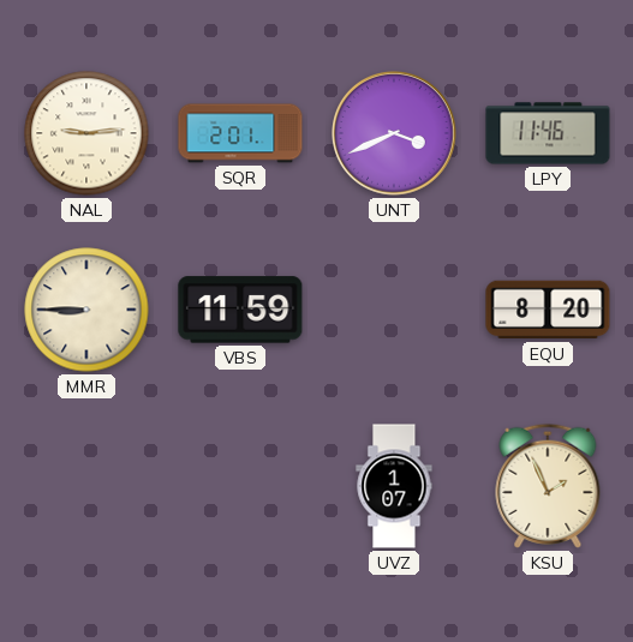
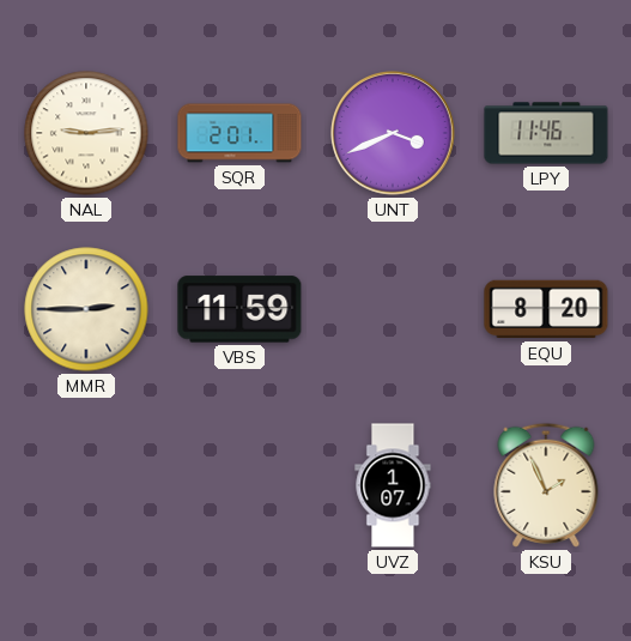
MMR: 8:45 -> 2:45
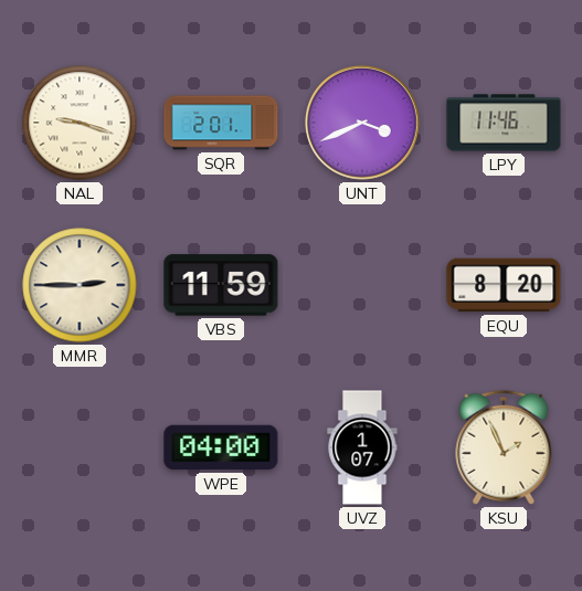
NAL: 9:14 -> 9:18
WPE: none -> 04:00
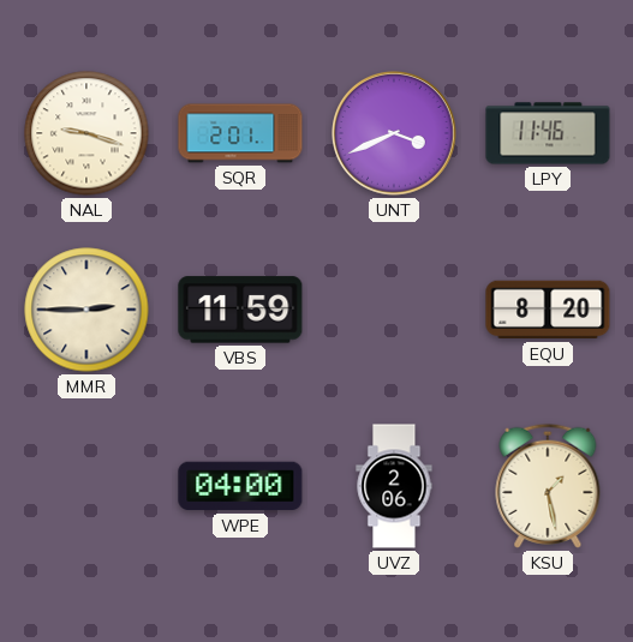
UVZ: 1:07 -> 2:06
KSU: 1:56 -> 1:28
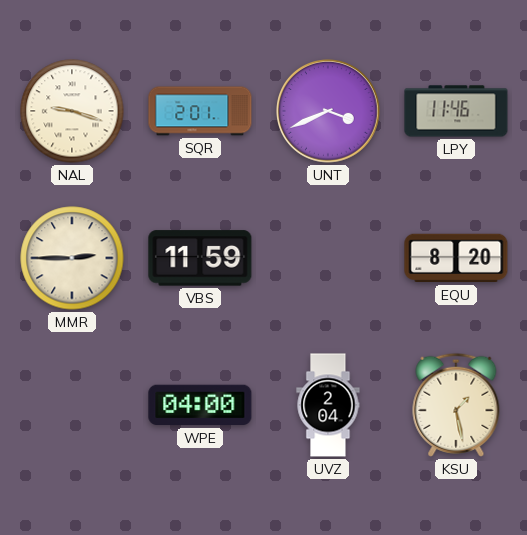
UVZ: 2:06 -> 2:04
